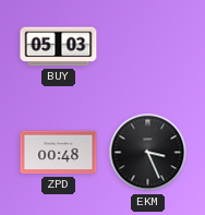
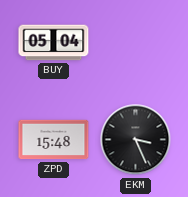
BUY: 05:03 -> 05:04
ZPD: 00:48 -> 15:48
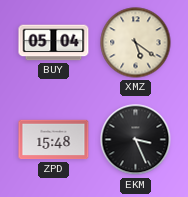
XMZ: none -> 5:21
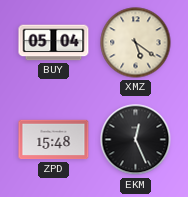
EKM: 3:26 -> 12:26
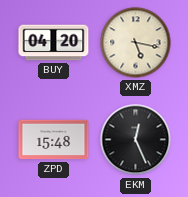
BUY: 05:04 -> 04:20
XMZ: 5:21 -> 5:17
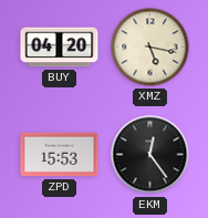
ZPD: 15:48 -> 15:53
EKM: 12:26 -> 12:24
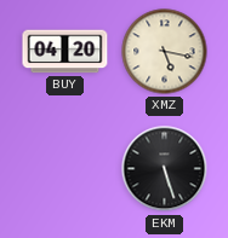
ZPD: 15:53 -> none
EKM: 12:24 -> 5:27
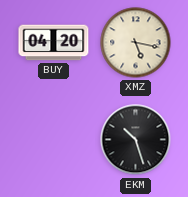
EKM: 5:27 -> 10:27
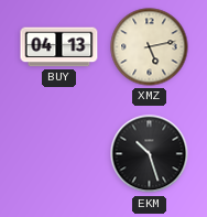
BUY: 04:20 -> 04:13
XMZ: 5:17 -> 5:13
